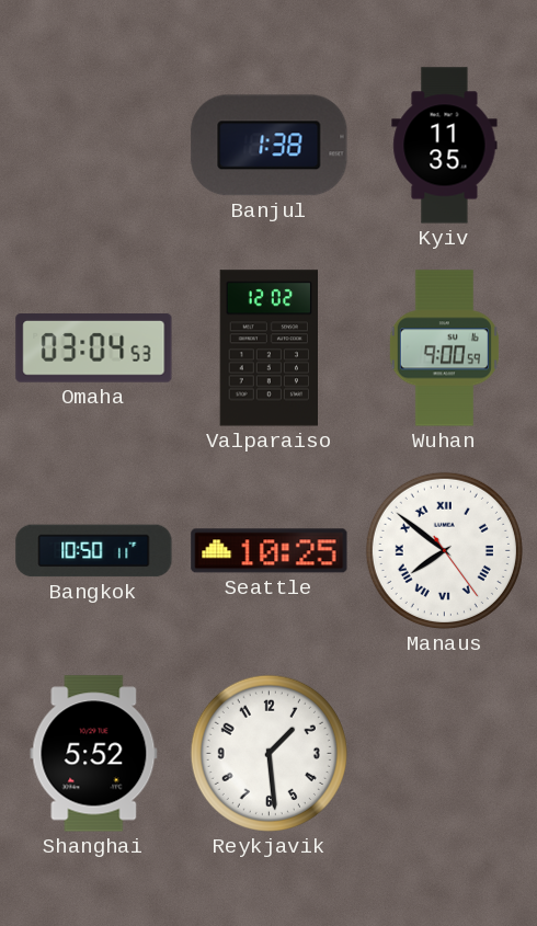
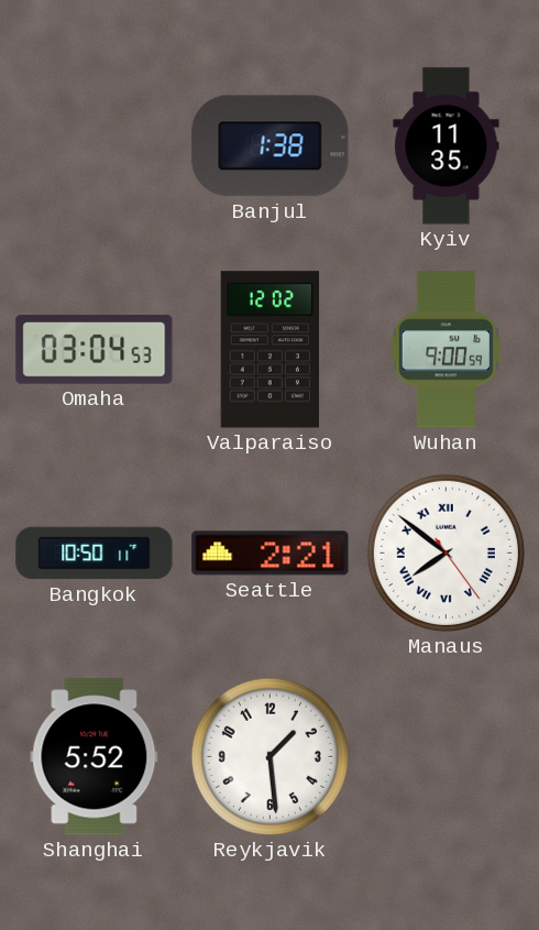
Seattle: 10:25 -> 2:21
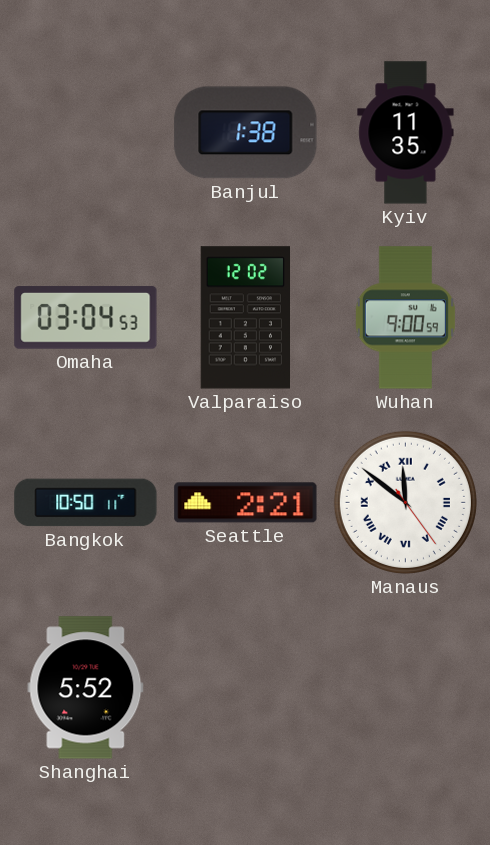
Manaus: 7:51 -> 11:51
Reykjavik: 1:29 -> none
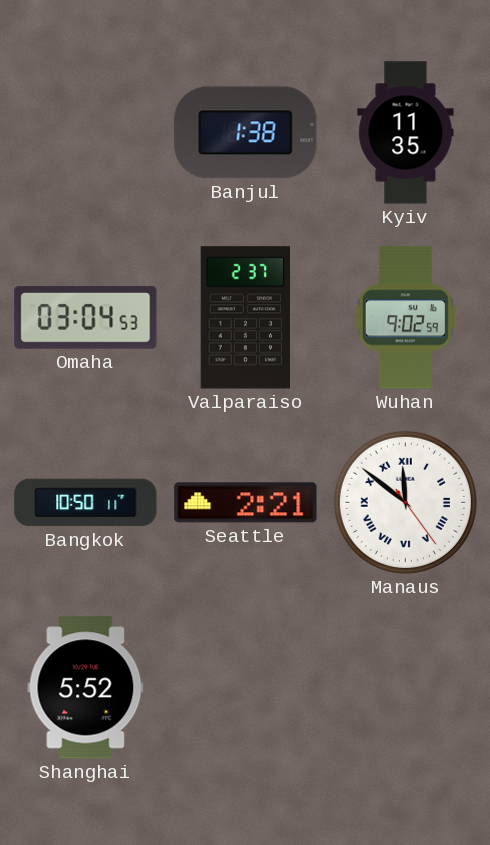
Valparaiso: 12:02 -> 2:37
Wuhan: 9:00 -> 9:02
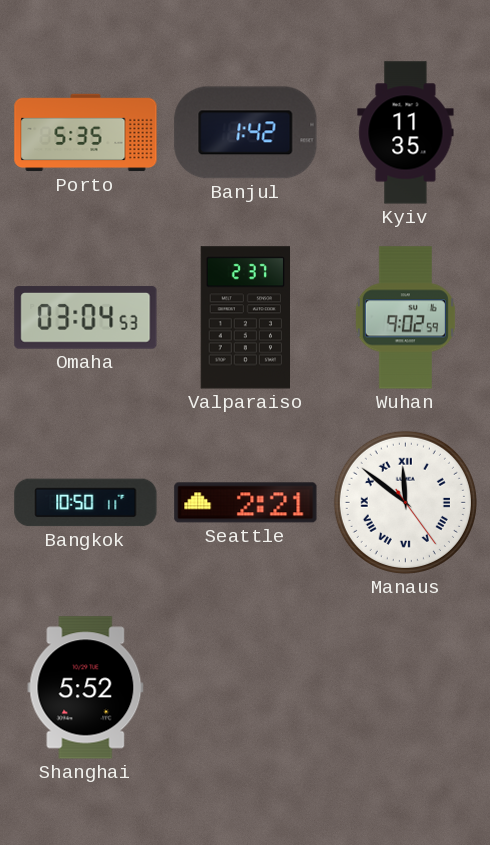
Porto: none -> 5:35
Banjul: 1:38 -> 1:42
